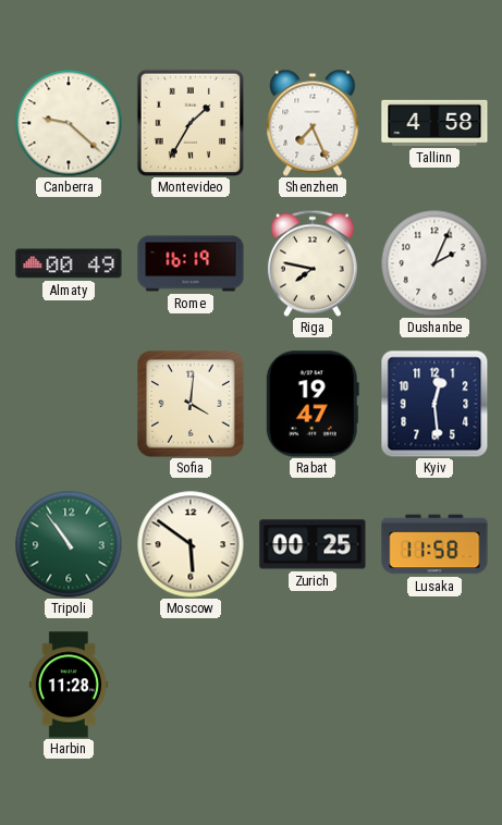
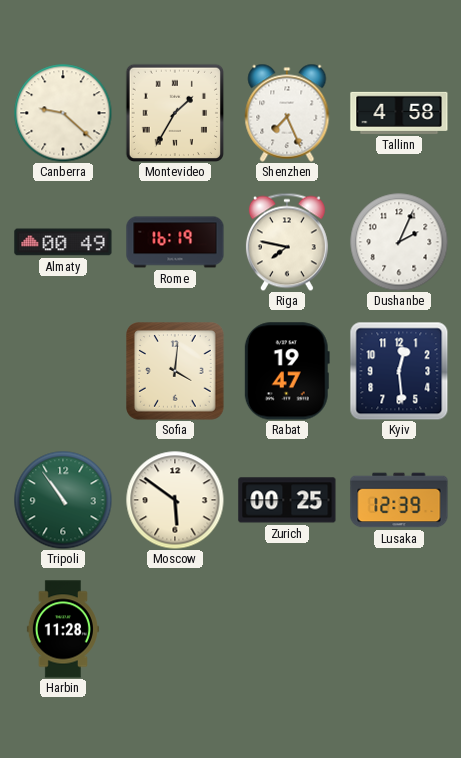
Lusaka: 11:58 -> 12:39
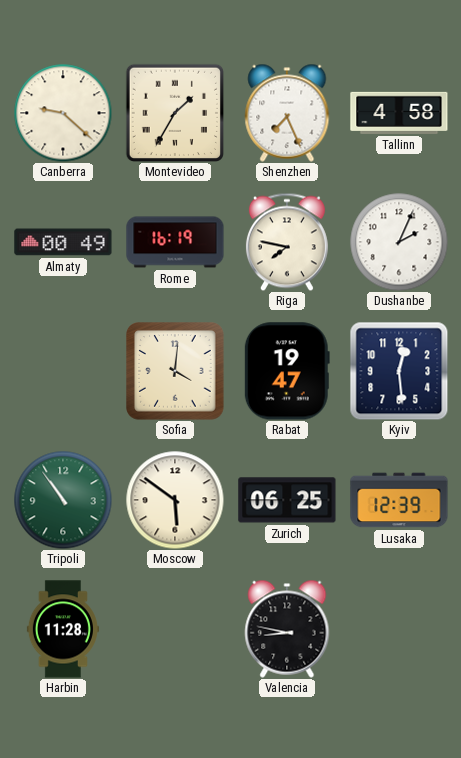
Zurich: 00:25 -> 06:25
Valencia: none -> 8:47
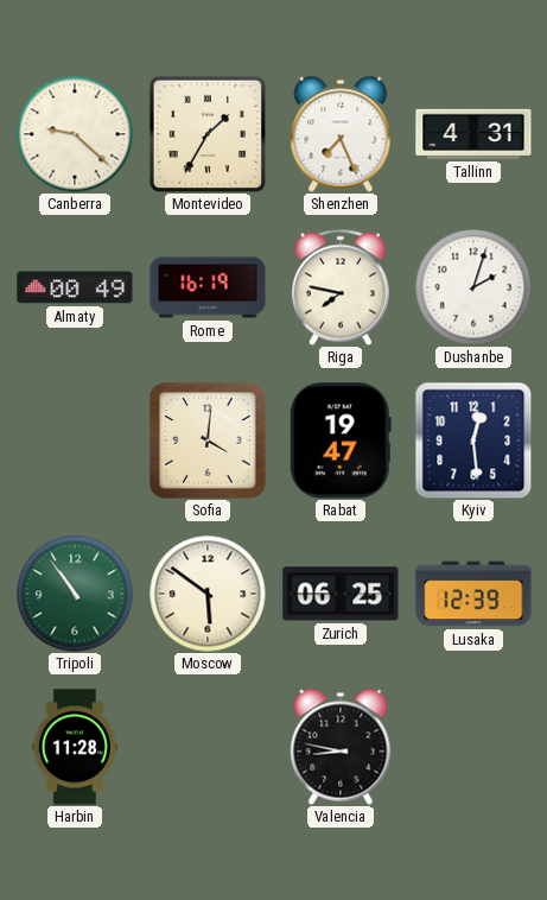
Tallinn: 4:58 -> 4:31
Dushanbe: 2:04 -> 2:03
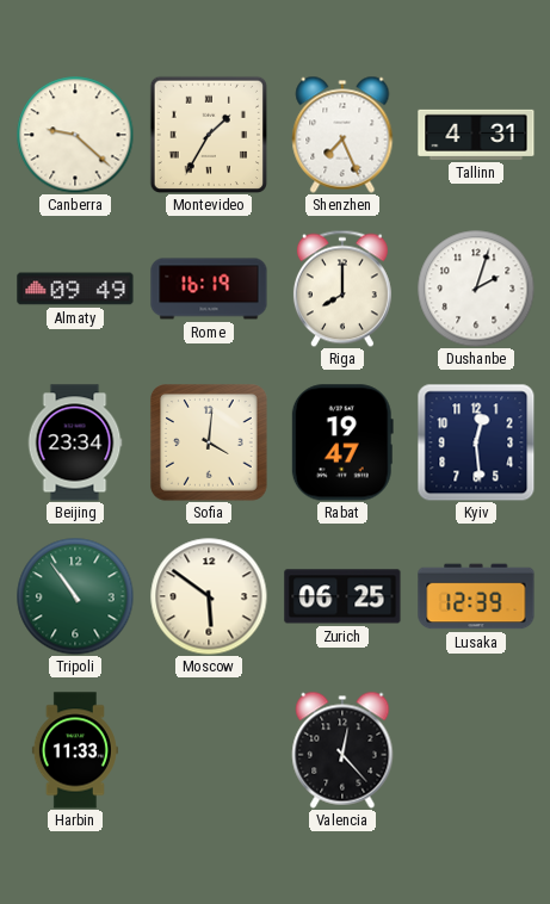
Almaty: 00:49 -> 09:49
Riga: 7:47 -> 8:00
Beijing: none -> 23:34
Harbin: 11:28 -> 11:33
Valencia: 8:47 -> 12:23
